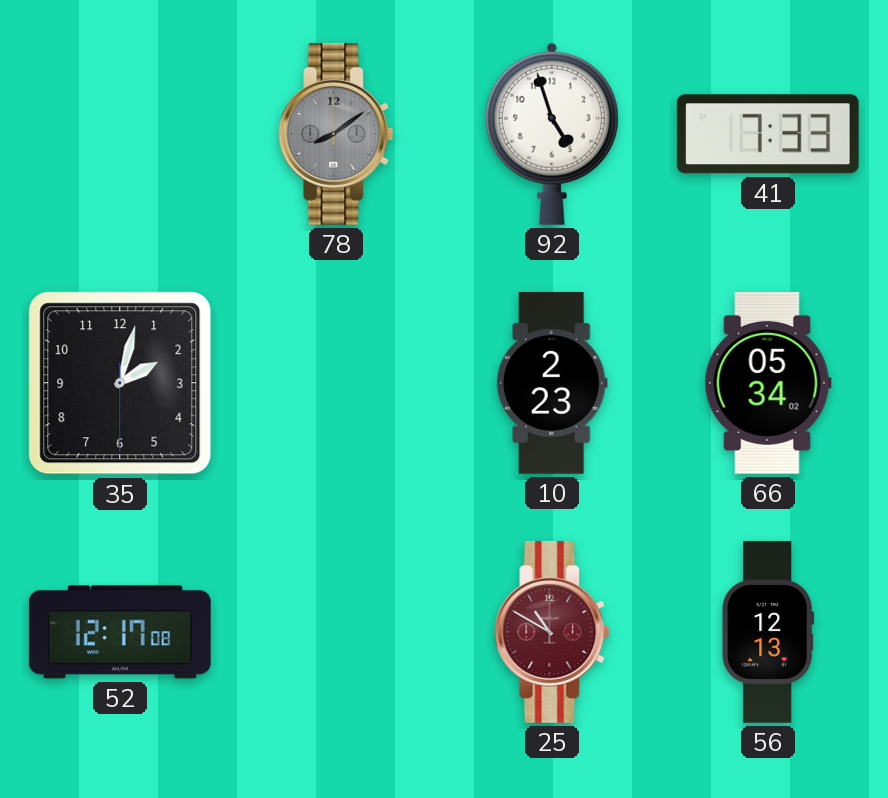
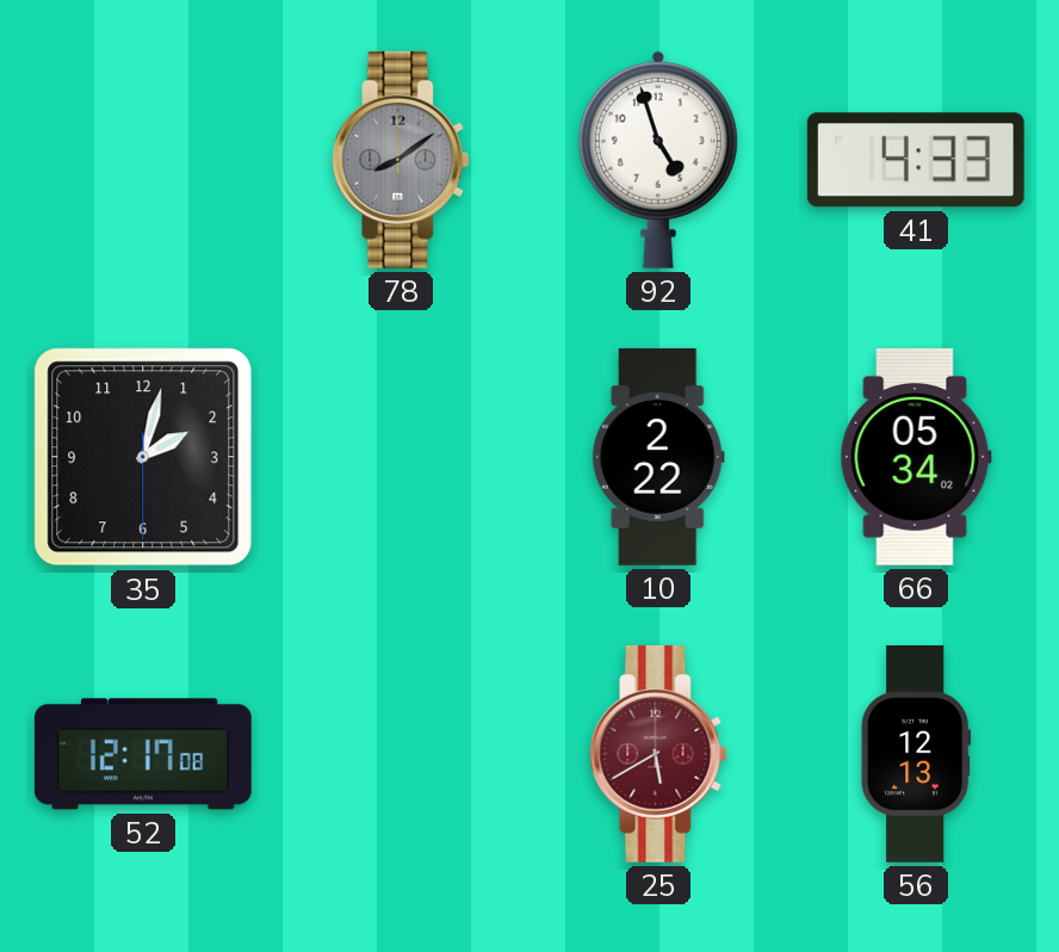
41: 7:33 -> 4:33
10: 2:23 -> 2:22
25: 10:50 -> 5:40
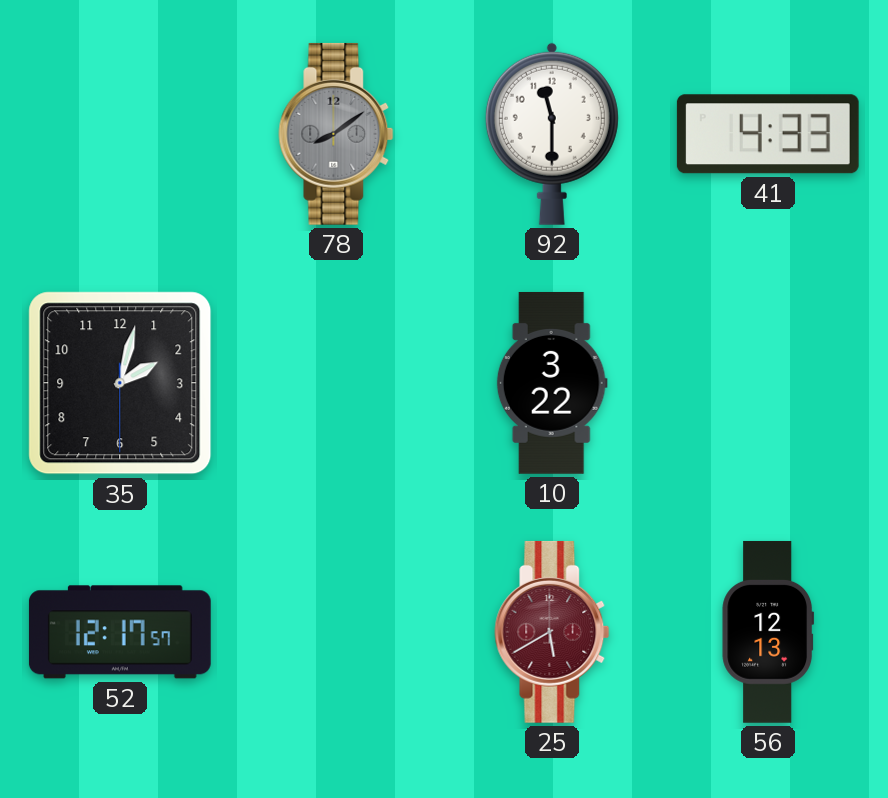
92: 4:57 -> 11:30
10: 2:22 -> 3:22
66: 05:34 -> none
52: 12:17:08 -> 12:17:57
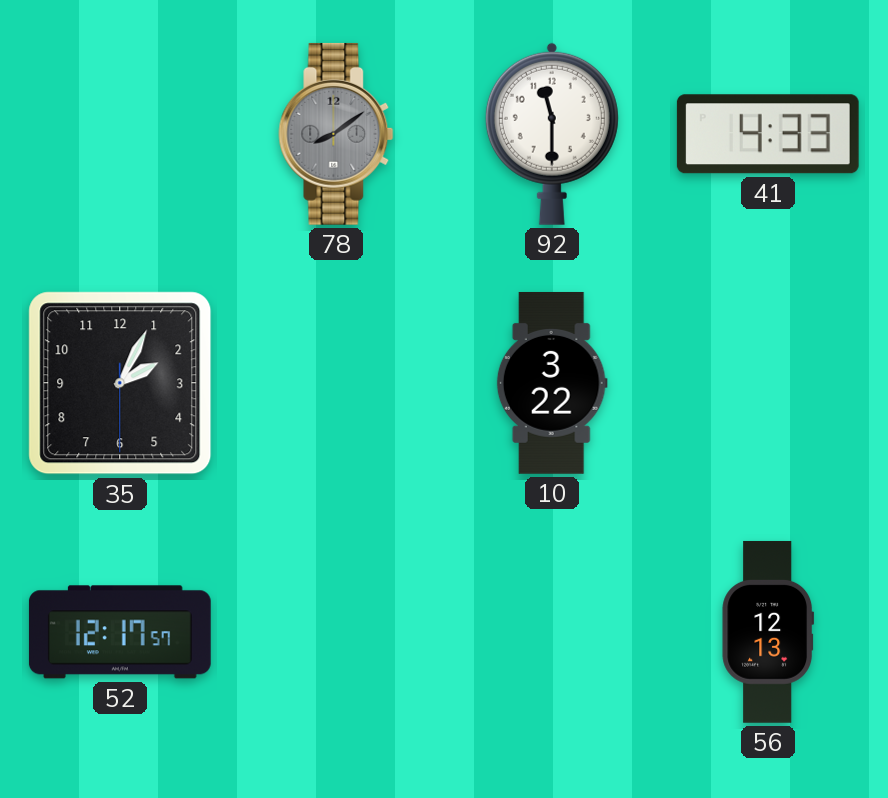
35: 2:02 -> 2:04
25: 5:40 -> none
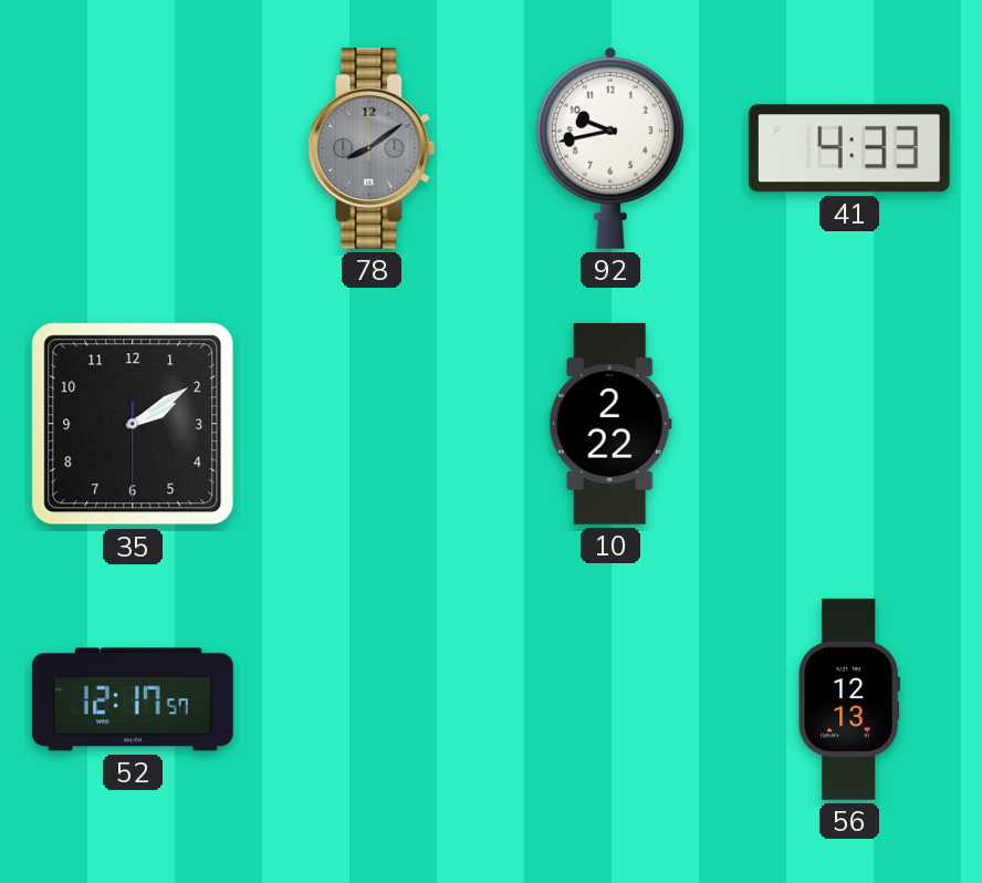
92: 11:30 -> 9:43
35: 2:04 -> 2:09
10: 3:22 -> 2:22
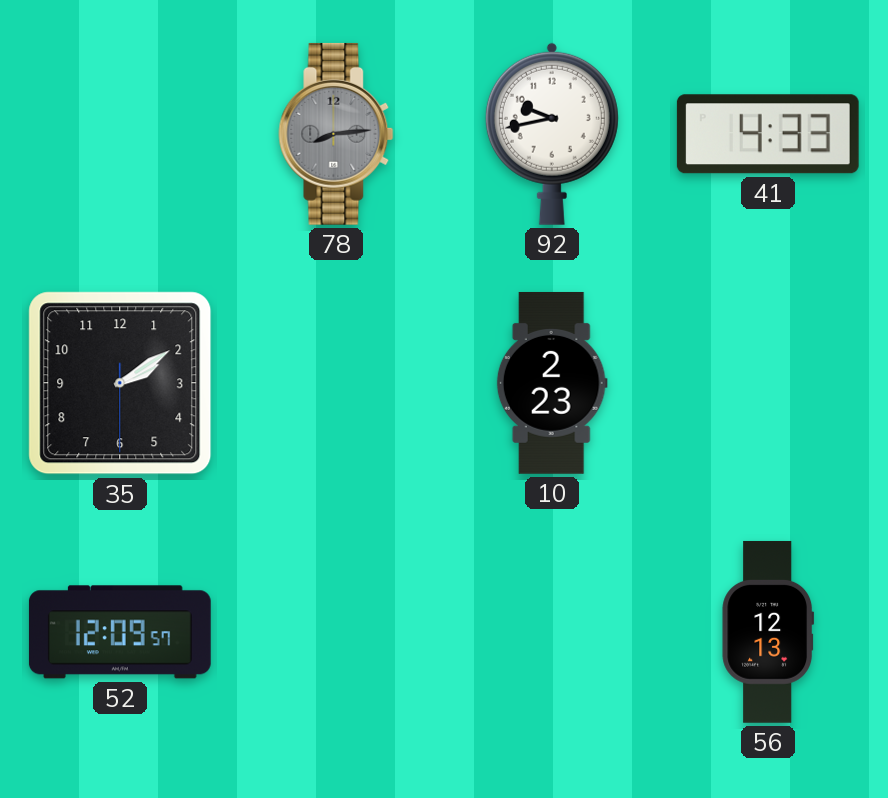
78: 8:09 -> 8:14
10: 2:22 -> 2:23
52: 12:17 -> 12:09
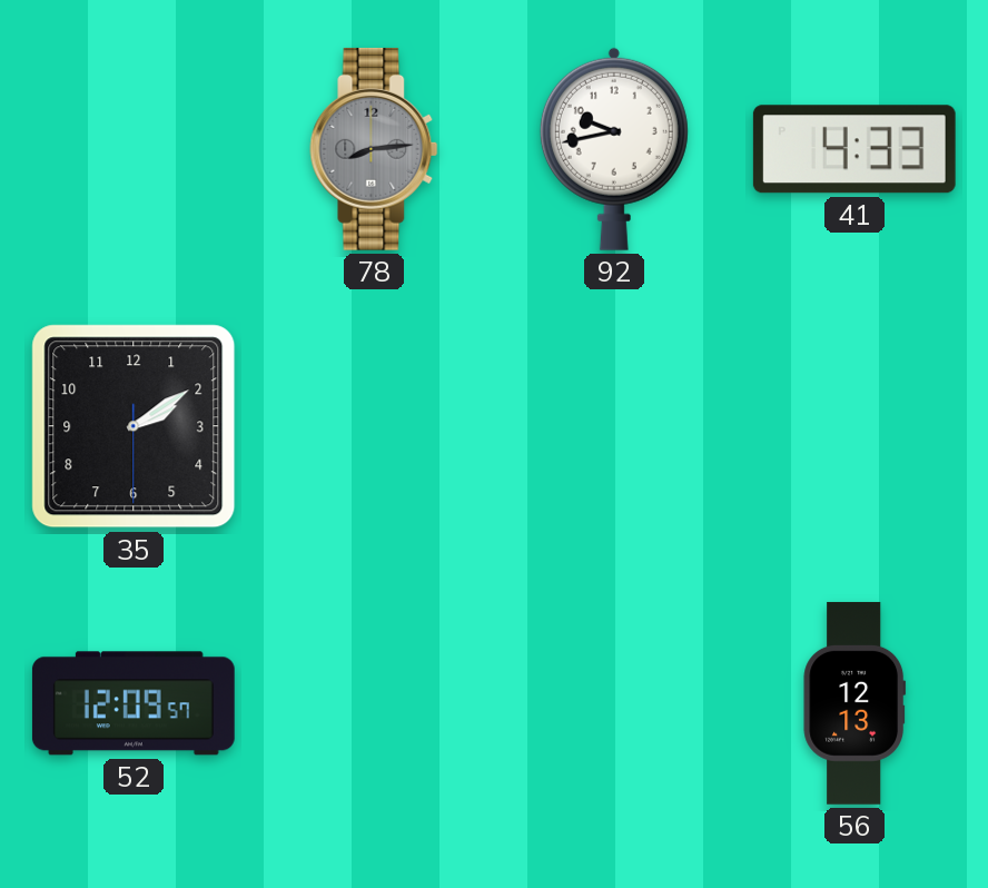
10: 2:23 -> none
